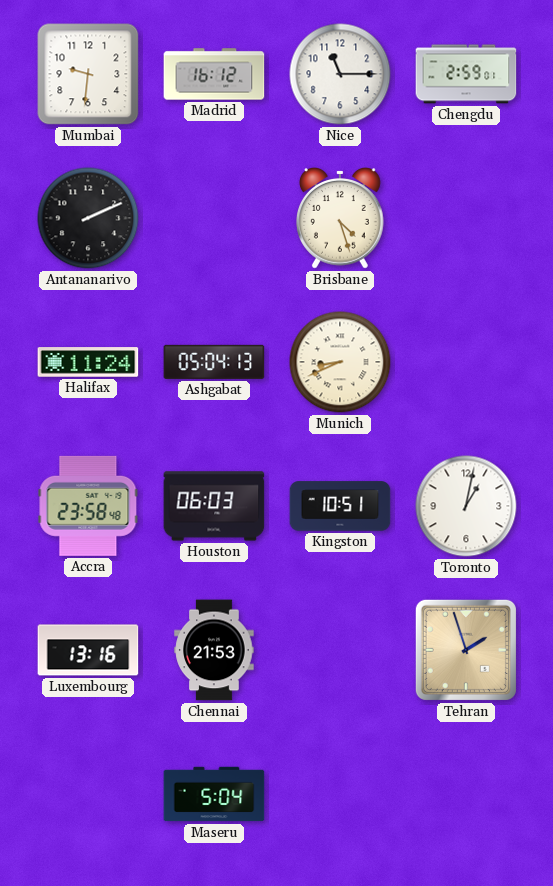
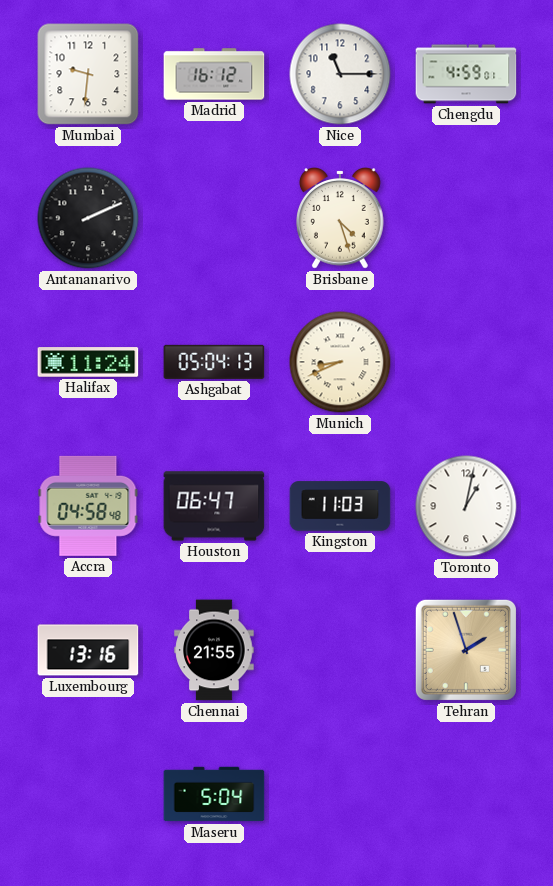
Chengdu: 2:59 -> 4:59
Accra: 23:58 -> 04:58
Houston: 06:03 -> 06:47
Kingston: 10:51 -> 11:03
Chennai: 21:53 -> 21:55
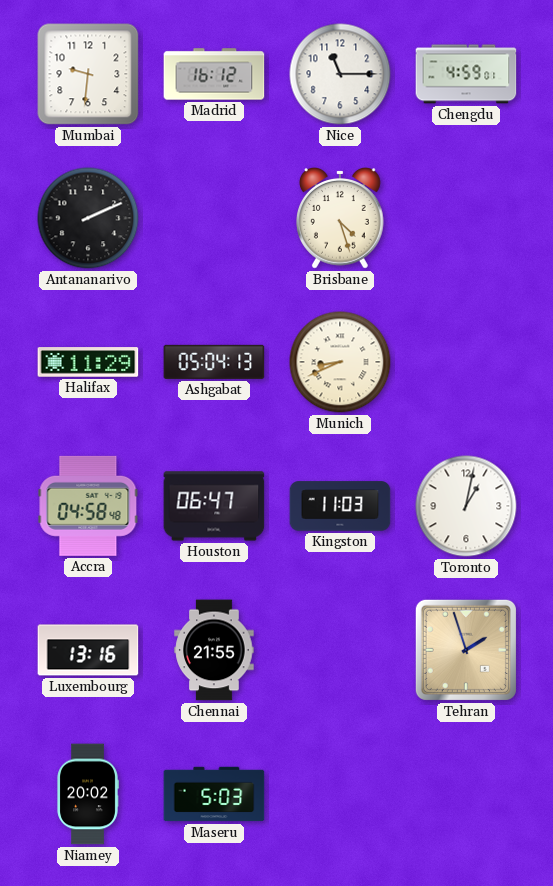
Halifax: 11:24 -> 11:29
Niamey: none -> 20:02
Maseru: 5:04 -> 5:03
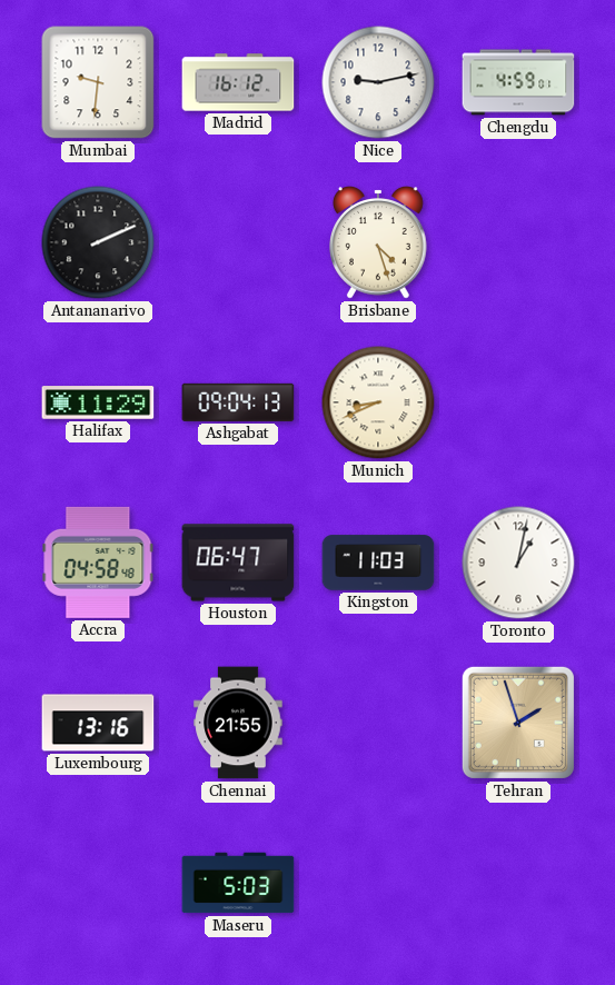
Nice: 11:15 -> 9:13
Ashgabat: 05:04 -> 09:04
Niamey: 20:02 -> none
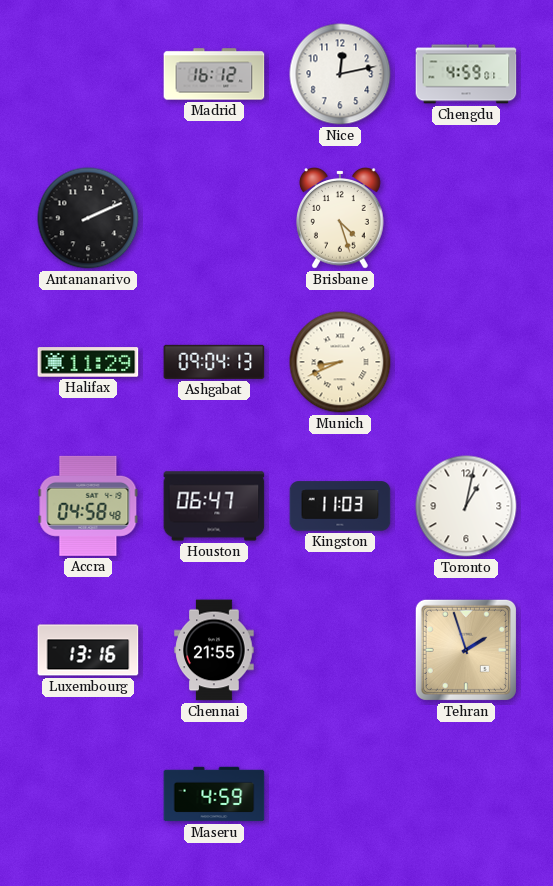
Mumbai: 9:31 -> none
Nice: 9:13 -> 12:13
Maseru: 5:03 -> 4:59
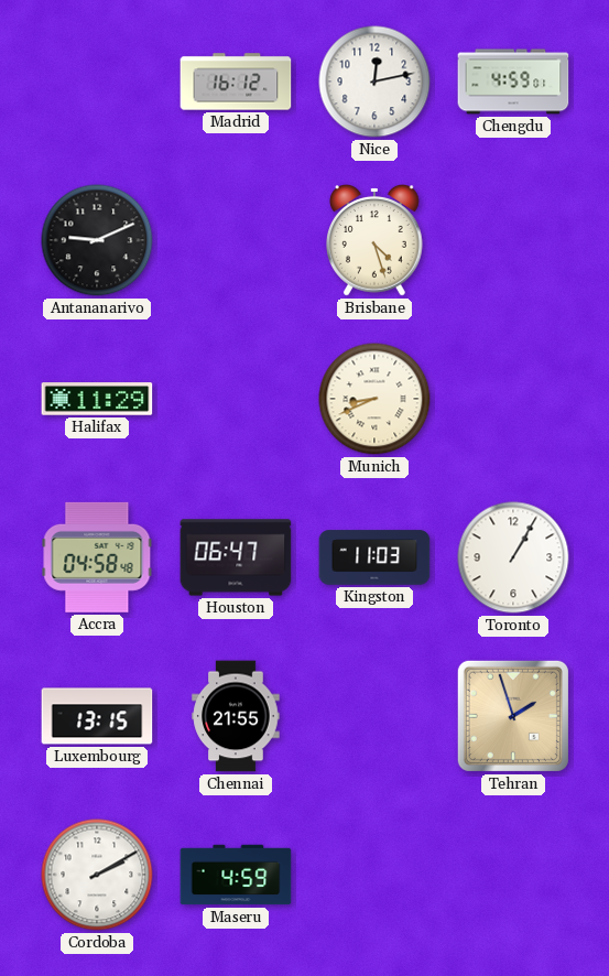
Antananarivo: 2:11 -> 9:11
Ashgabat: 09:04 -> none
Toronto: 1:02 -> 1:05
Luxembourg: 13:16 -> 13:15
Cordoba: none -> 2:10
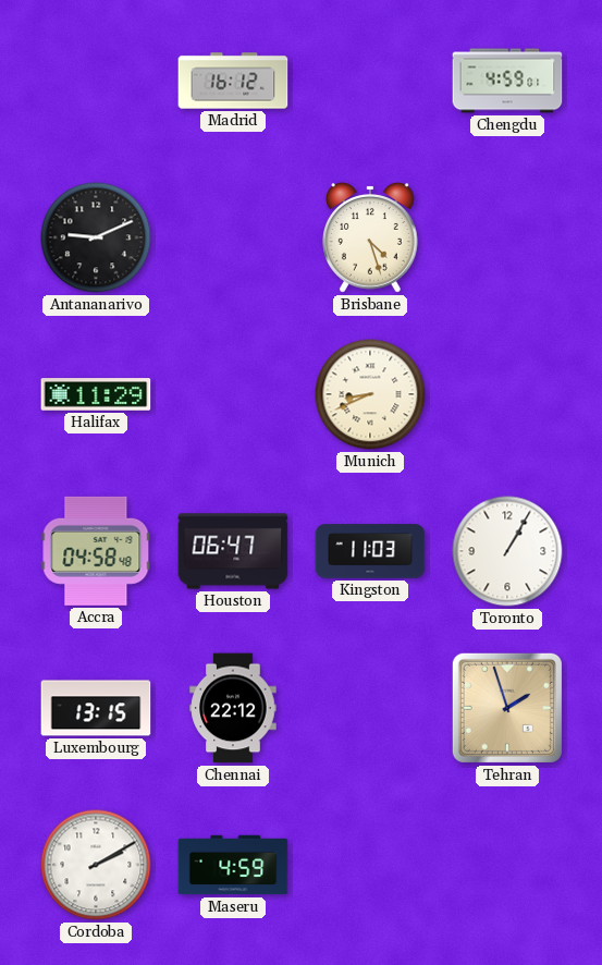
Nice: 12:13 -> none
Chennai: 21:55 -> 22:12
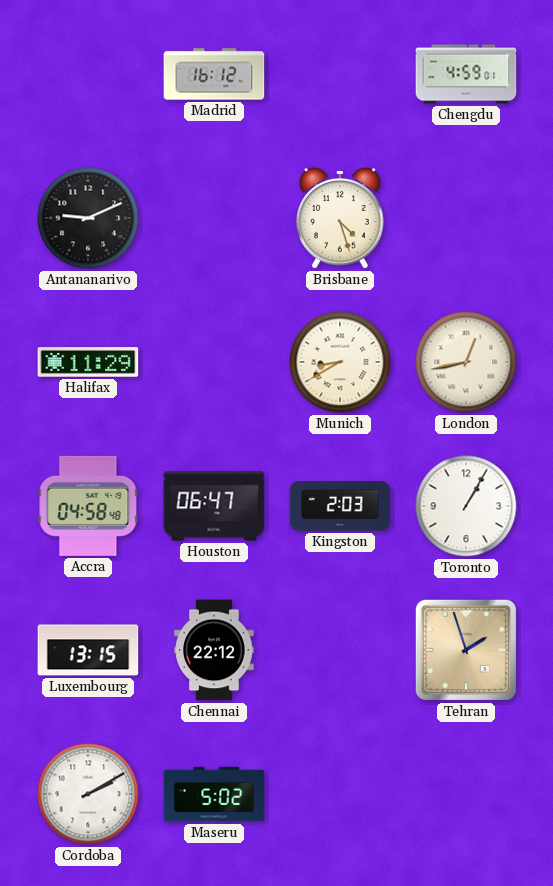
Munich: 8:41 -> 8:40
London: none -> 12:43
Kingston: 11:03 -> 2:03
Maseru: 4:59 -> 5:02
